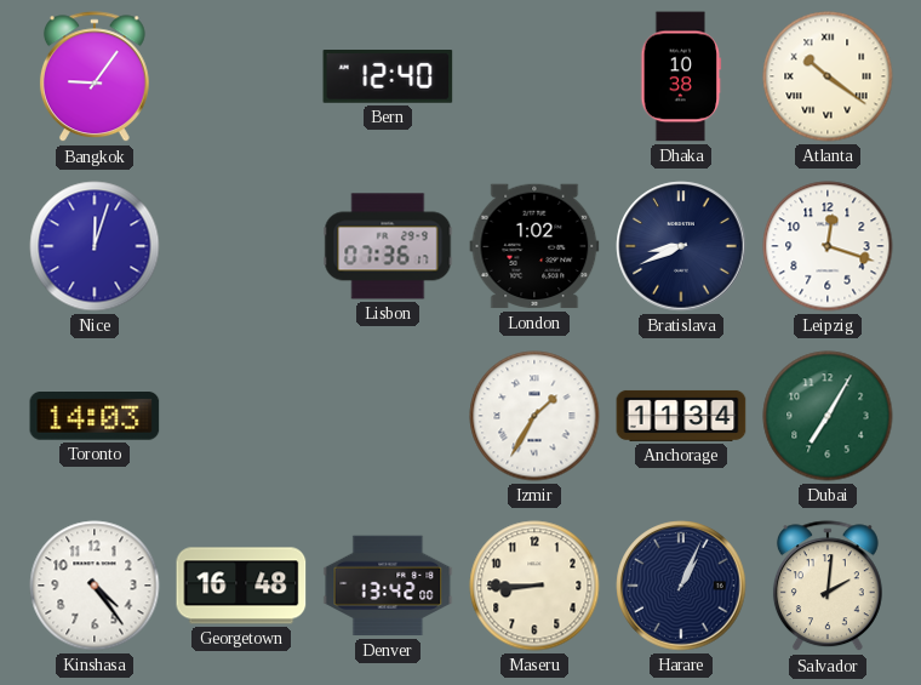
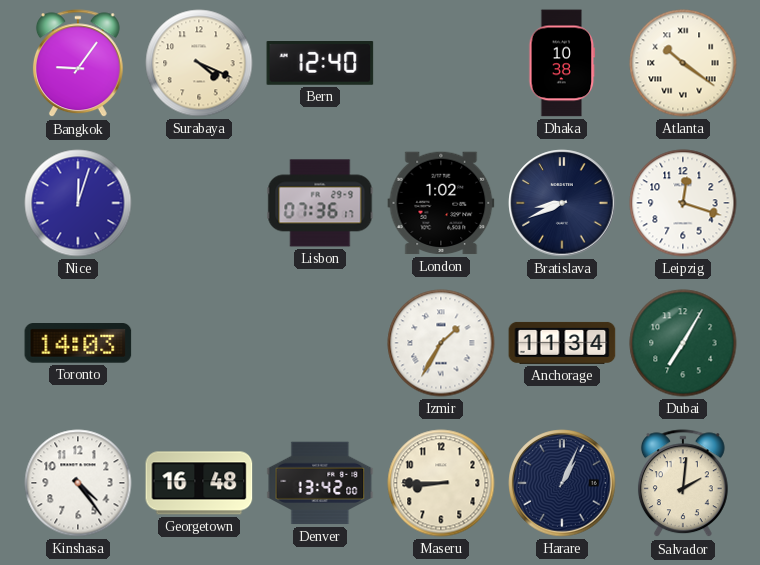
Surabaya: none -> 4:19
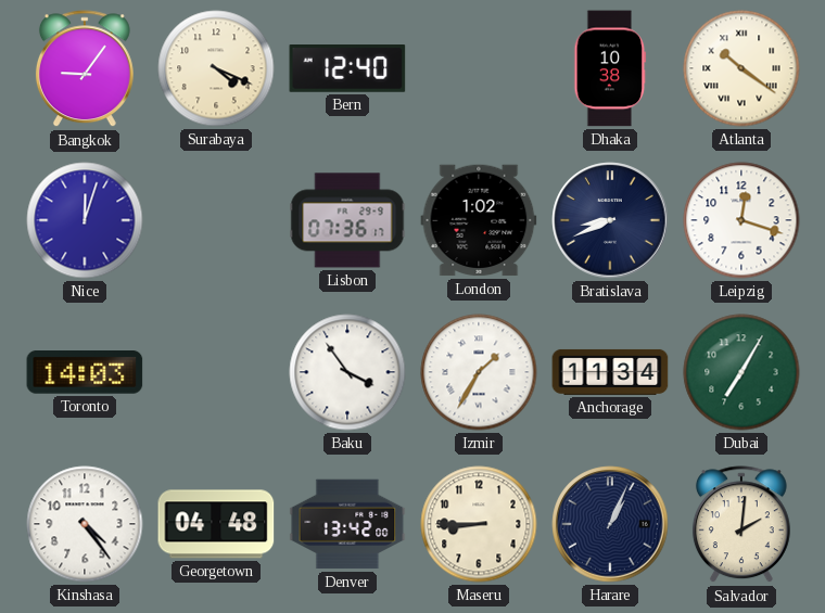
Baku: none -> 3:54
Georgetown: 16:48 -> 04:48
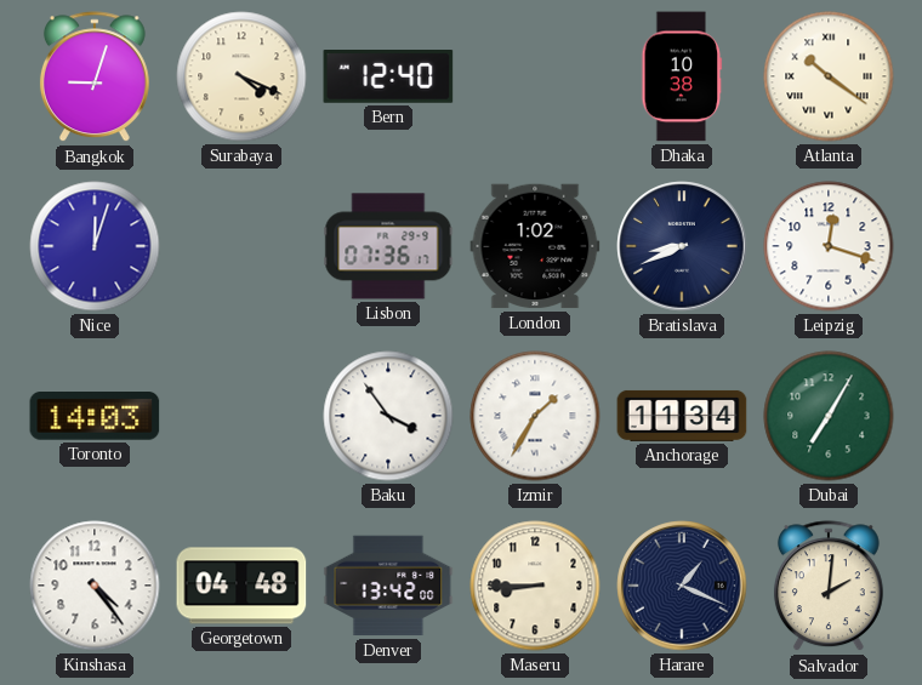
Bangkok: 9:06 -> 9:03
Harare: 1:04 -> 1:19
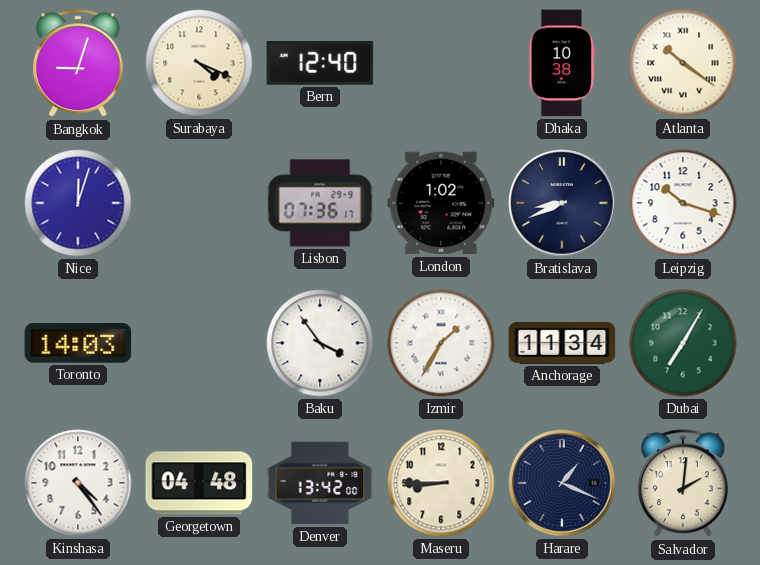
Leipzig: 12:18 -> 10:18
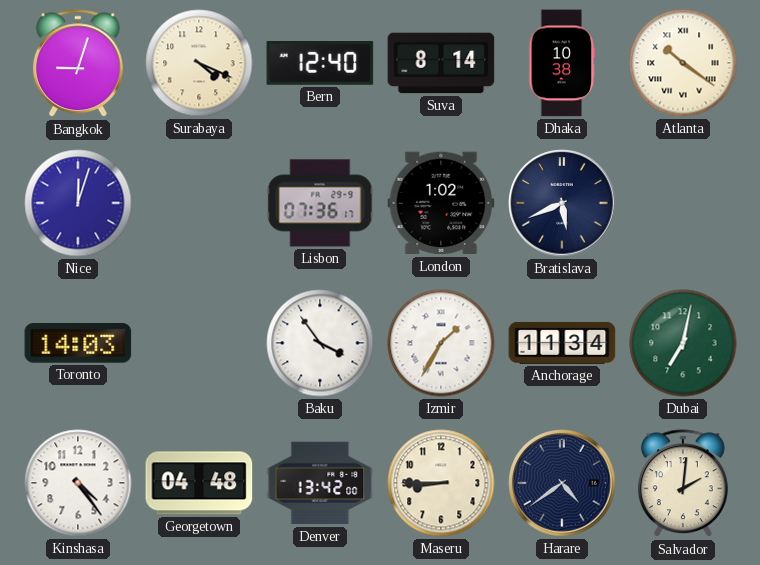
Suva: none -> 8:14
Bratislava: 8:41 -> 5:41
Leipzig: 10:18 -> none
Dubai: 7:05 -> 7:02
Harare: 1:19 -> 4:39
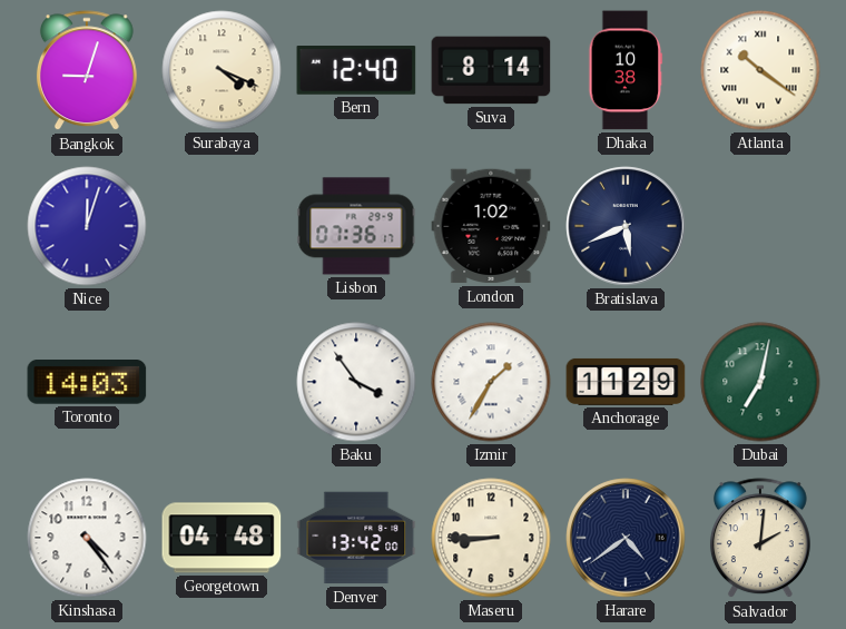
Anchorage: 11:34 -> 11:29
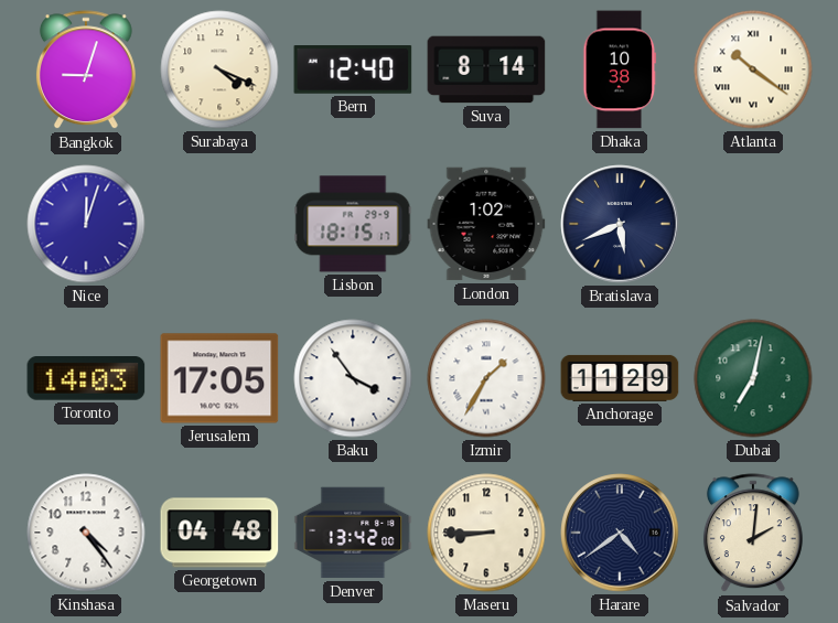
Lisbon: 07:36 -> 18:15
Jerusalem: none -> 17:05
